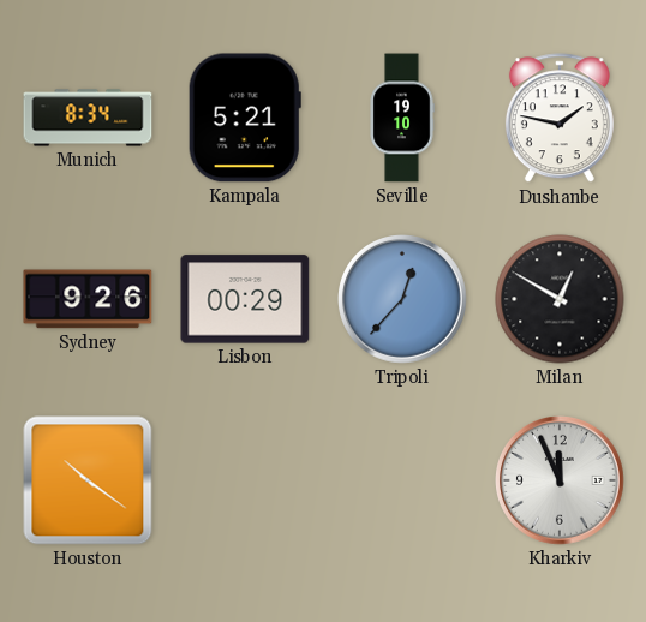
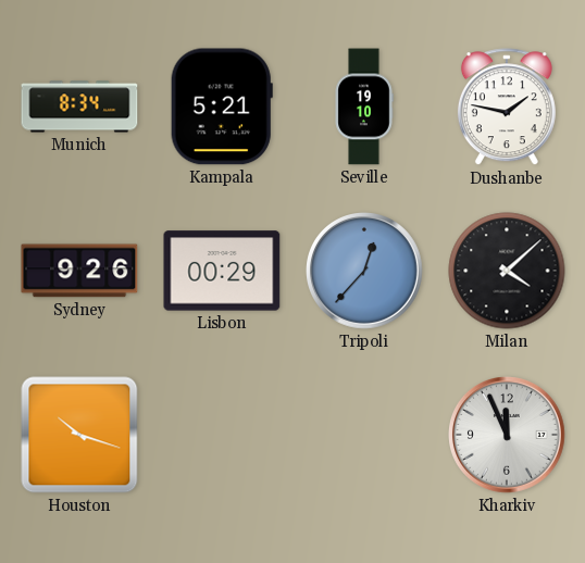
Milan: 12:50 -> 4:08
Houston: 10:21 -> 10:18
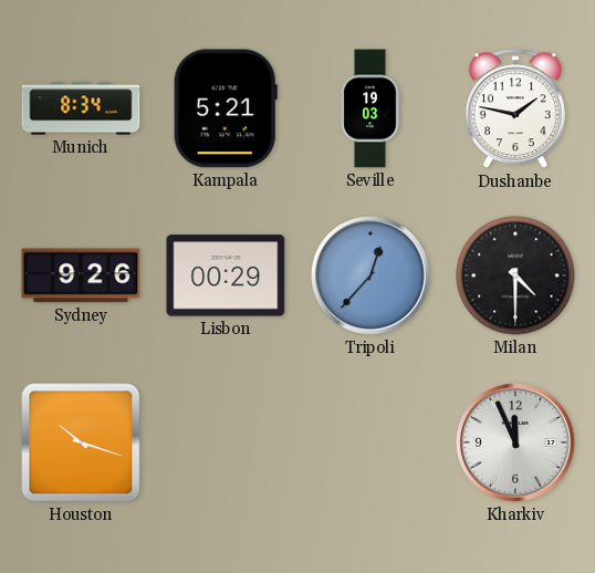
Seville: 19:10 -> 19:03
Milan: 4:08 -> 4:30
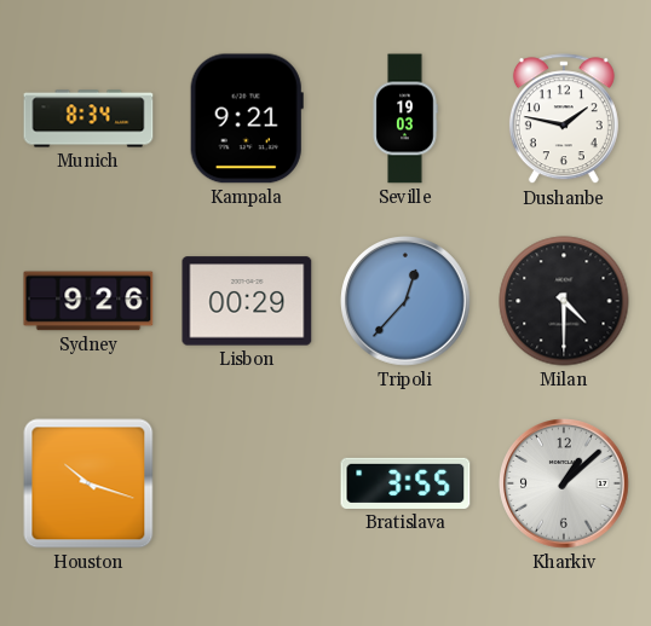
Kampala: 5:21 -> 9:21
Bratislava: none -> 3:55
Kharkiv: 11:56 -> 1:08
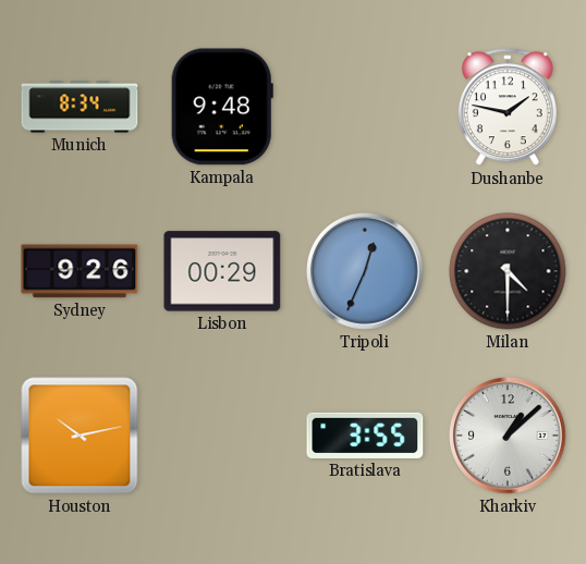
Kampala: 9:21 -> 9:48
Seville: 19:03 -> none
Tripoli: 12:37 -> 12:34
Houston: 10:18 -> 10:13
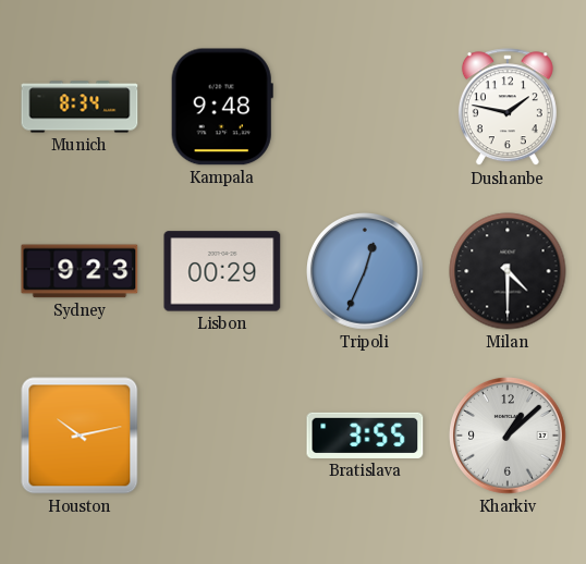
Sydney: 9:26 -> 9:23
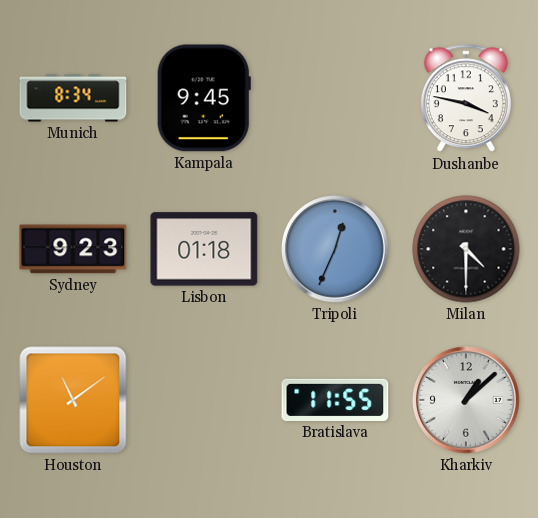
Kampala: 9:48 -> 9:45
Dushanbe: 1:47 -> 3:47
Lisbon: 00:29 -> 01:18
Houston: 10:13 -> 11:09
Bratislava: 3:55 -> 11:55
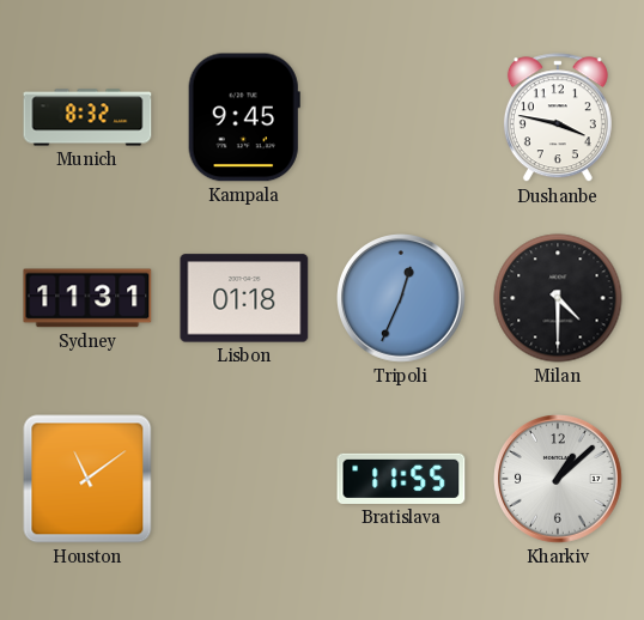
Munich: 8:34 -> 8:32
Sydney: 9:23 -> 11:31
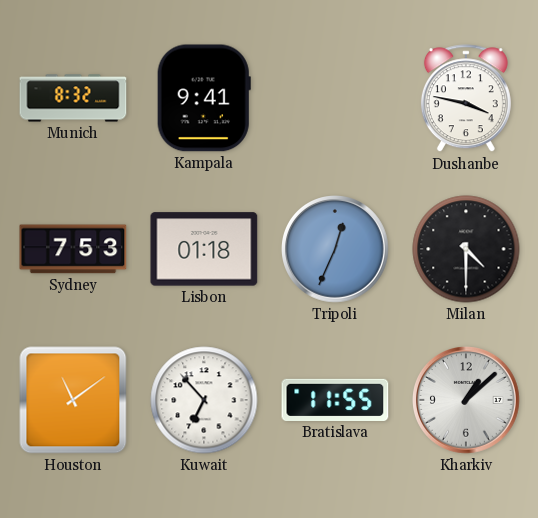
Kampala: 9:45 -> 9:41
Sydney: 11:31 -> 7:53
Kuwait: none -> 6:53
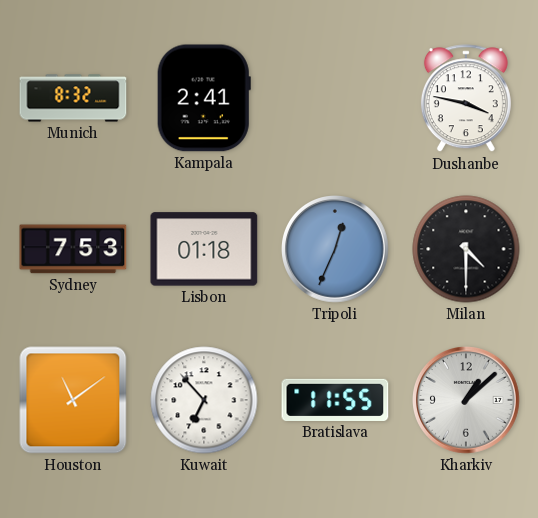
Kampala: 9:41 -> 2:41
